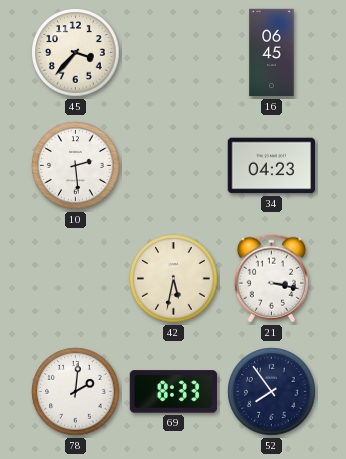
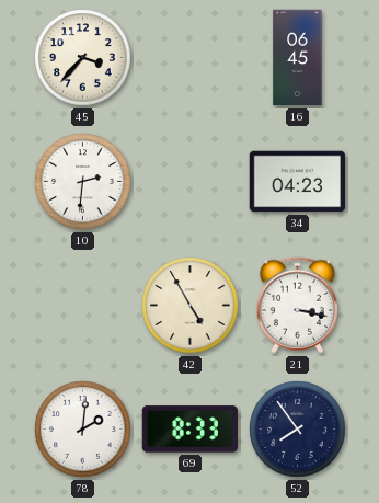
10: 2:29 -> 2:31
42: 5:32 -> 4:55
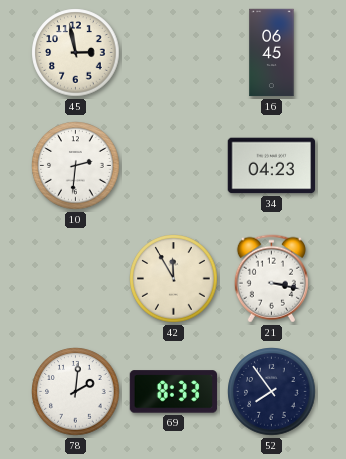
45: 3:37 -> 2:58
42: 4:55 -> 11:55
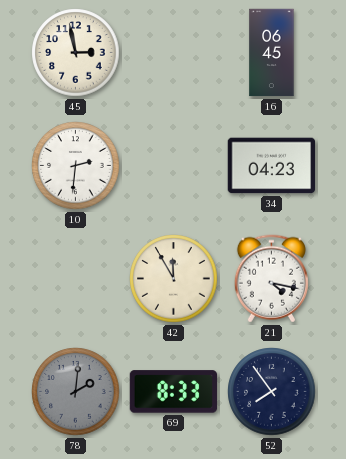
21: 3:17 -> 4:17
78 dial: white -> grey
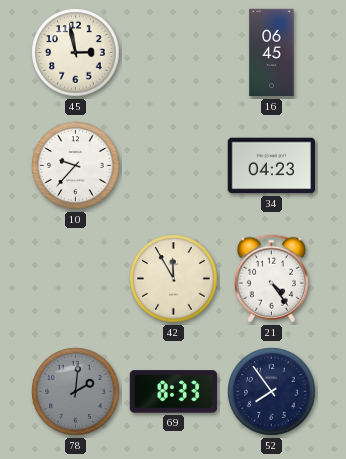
10: 2:31 -> 9:37
21: 4:17 -> 4:24
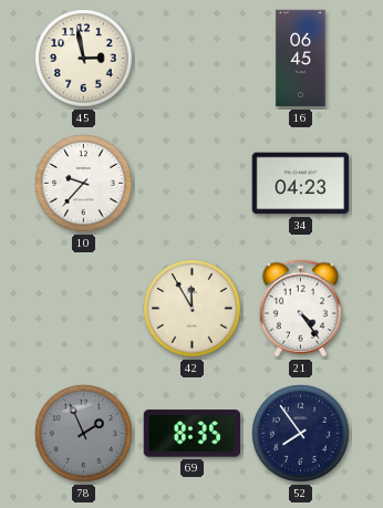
78: 2:01 -> 1:56
69: 8:33 -> 8:35
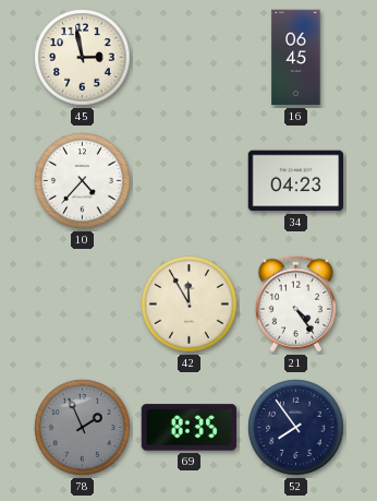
10: 9:37 -> 4:37
